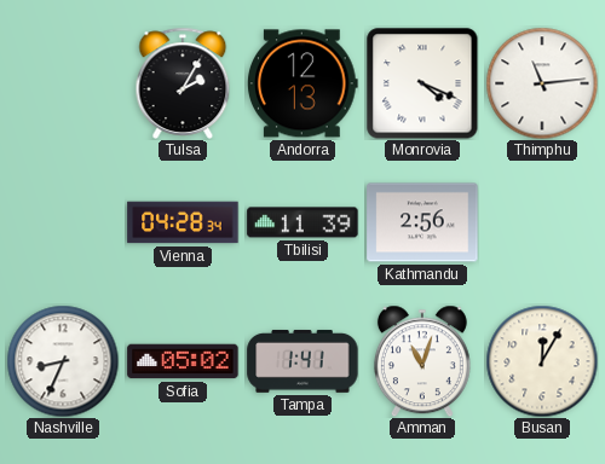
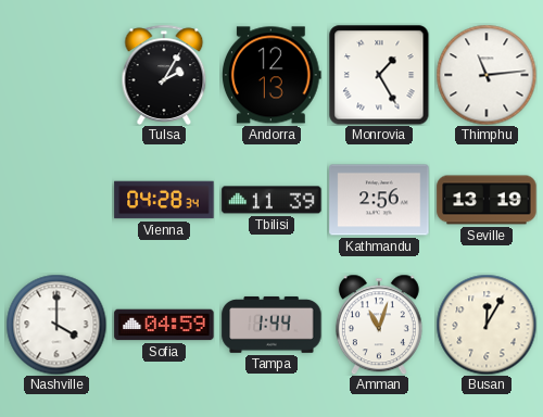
Monrovia: 4:19 -> 1:25
Seville: none -> 13:19
Nashville: 8:34 -> 4:00
Sofia: 05:02 -> 04:59
Tampa: 1:41 -> 1:44
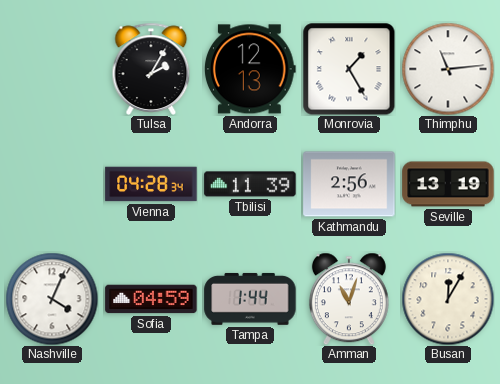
Nashville: 4:00 -> 4:04
